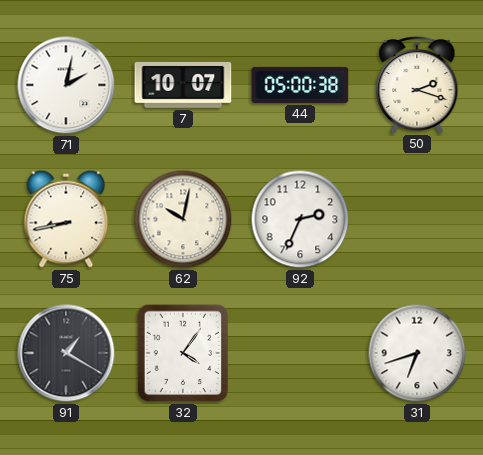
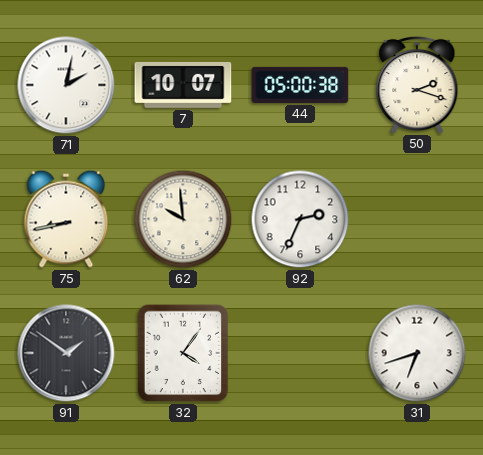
62: 10:02 -> 9:59
91: 1:20 -> 1:51
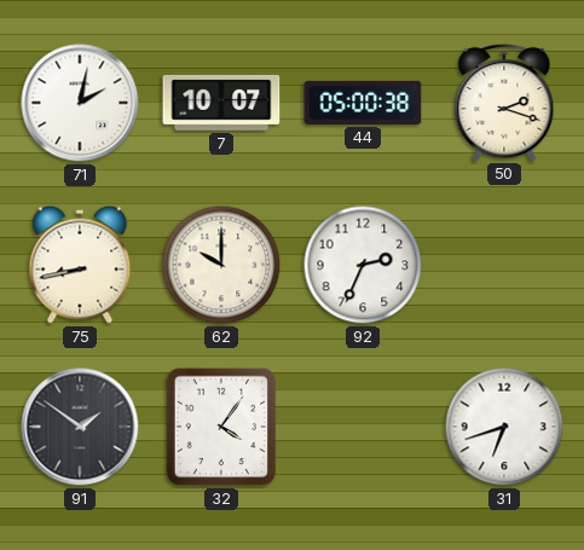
62: 9:59 -> 10:00
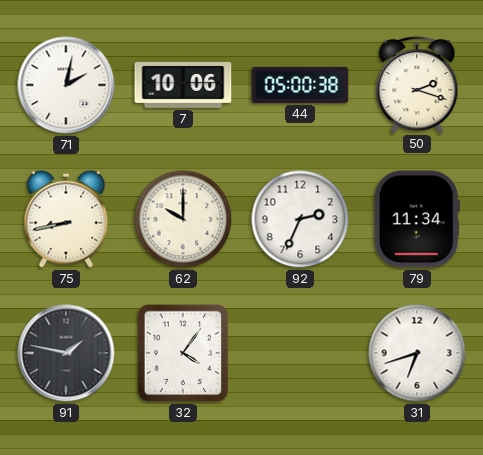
7: 10:07 -> 10:06
79: none -> 11:34
91: 1:51 -> 1:47
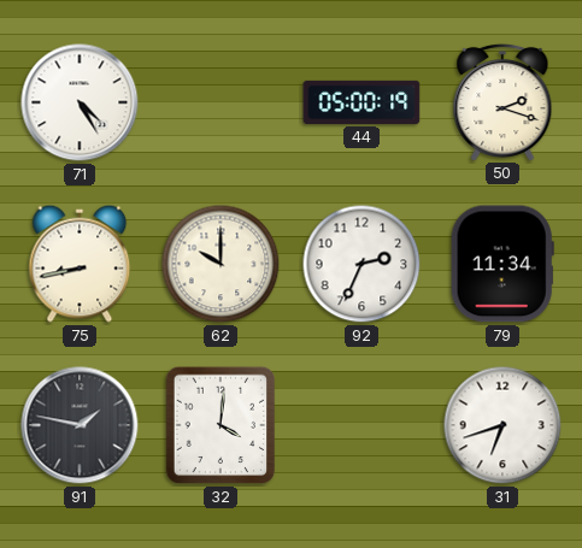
71: 2:02 -> 4:25
7: 10:06 -> none
44: 05:00:38 -> 05:00:19
32: 4:06 -> 4:01
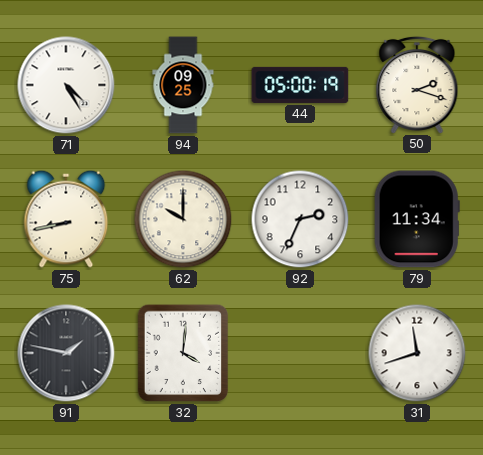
94: none -> 09:25
31: 6:42 -> 11:42
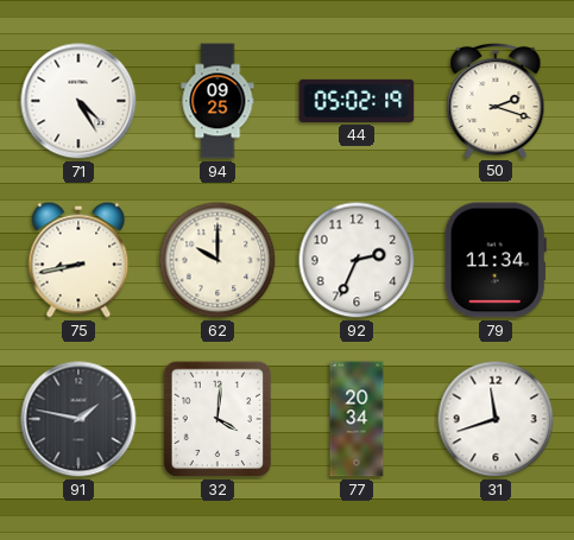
44: 05:00 -> 05:02
77: none -> 20:34
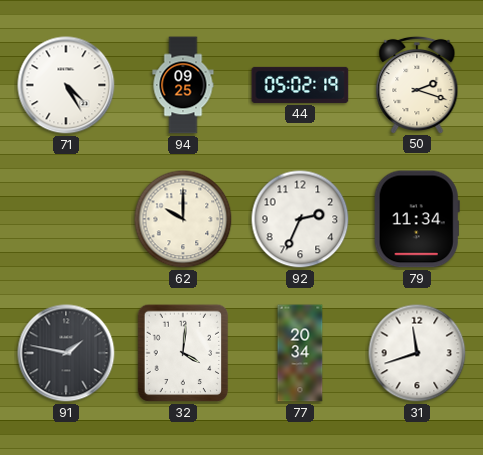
75: 8:43 -> none
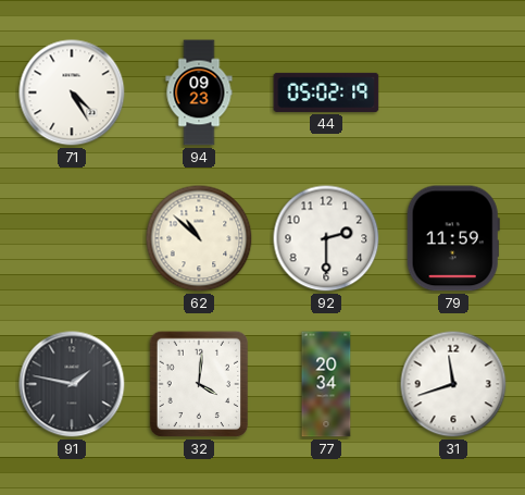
94: 09:25 -> 09:23
50: 2:18 -> none
62: 10:00 -> 10:52
92: 2:34 -> 2:30
79: 11:34 -> 11:59
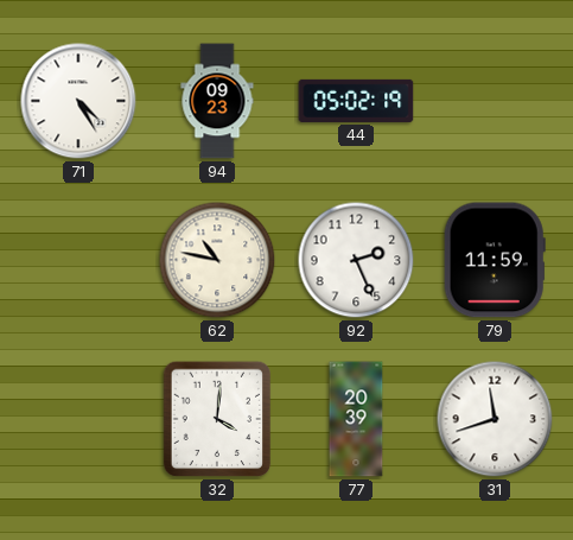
62: 10:52 -> 10:47
92: 2:30 -> 2:26
91: 1:47 -> none
77: 20:34 -> 20:39
